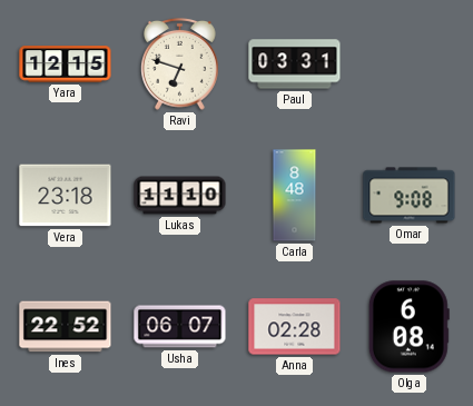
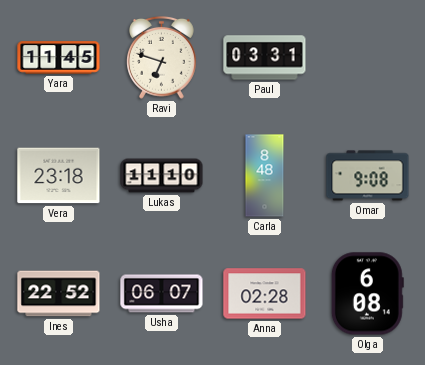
Yara: 12:15 -> 11:45
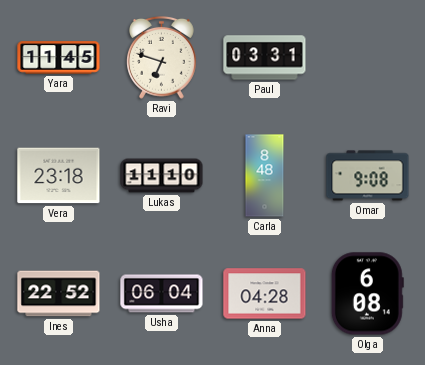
Usha: 06:07 -> 06:04
Anna: 02:28 -> 04:28
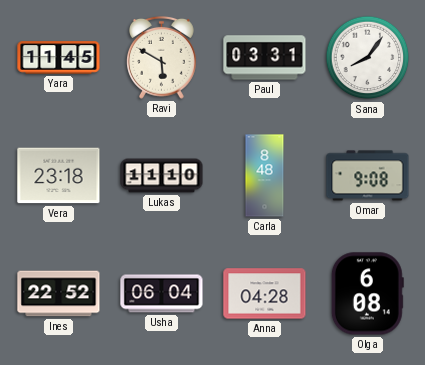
Ravi: 6:48 -> 5:50
Sana: none -> 8:06
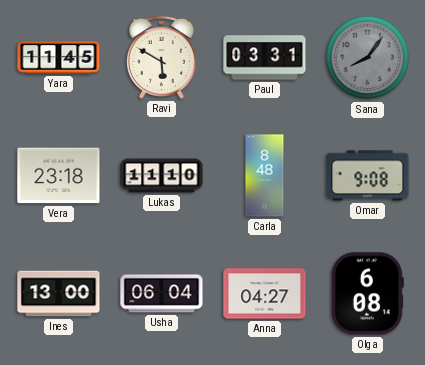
Sana dial: white -> grey
Ines: 22:52 -> 13:00
Anna: 04:28 -> 04:27
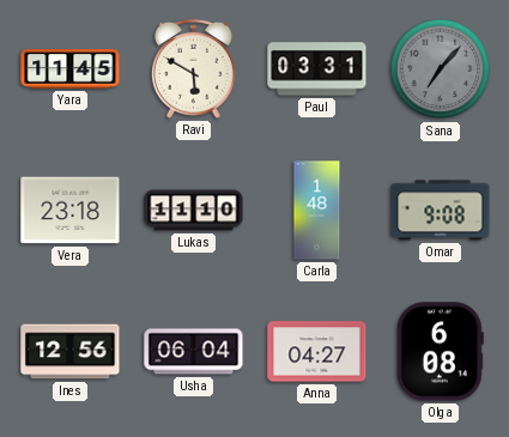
Sana: 8:06 -> 7:07
Carla: 8:48 -> 1:48
Ines: 13:00 -> 12:56
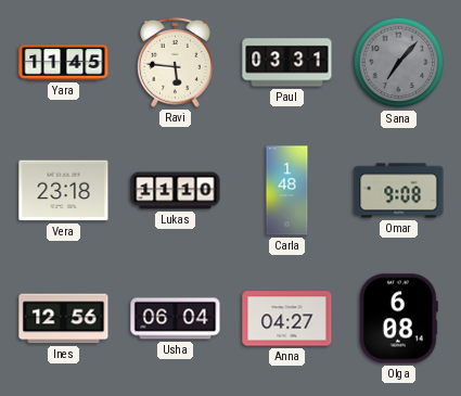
Ravi: 5:50 -> 5:46
